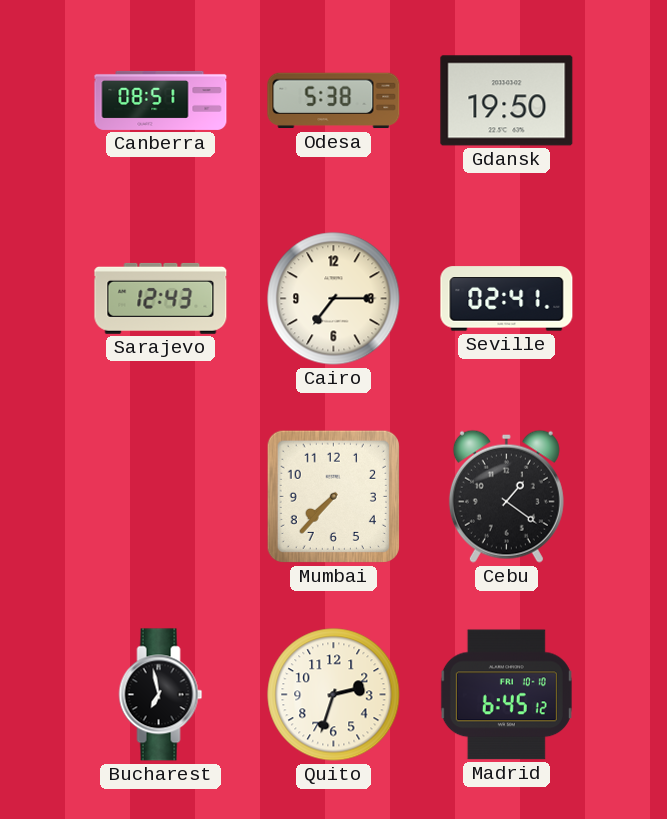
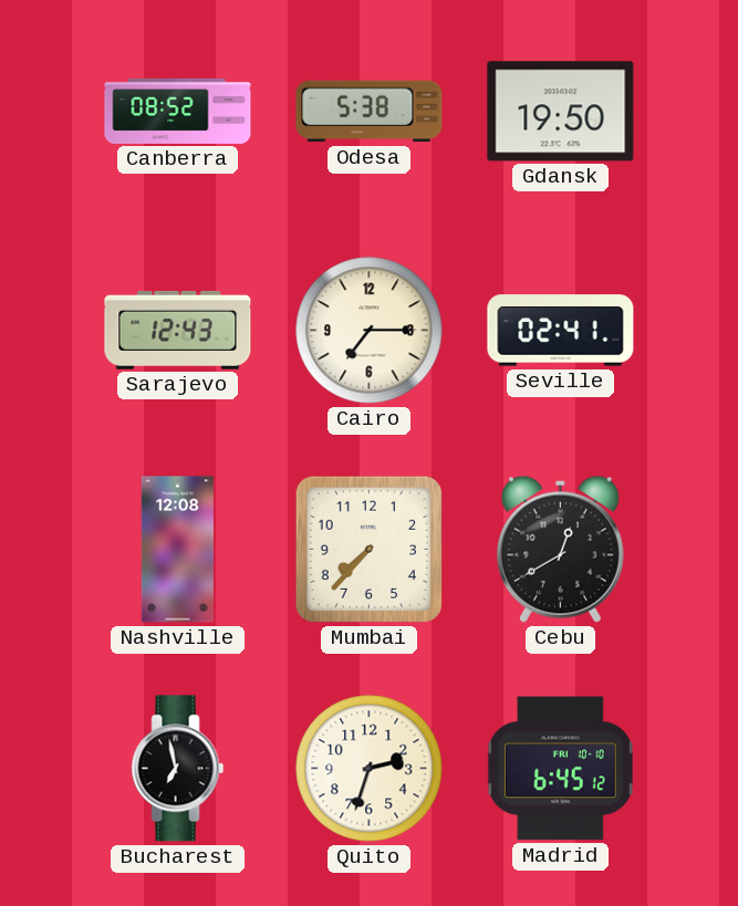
Canberra: 08:51 -> 08:52
Nashville: none -> 12:08
Cebu: 1:21 -> 12:40
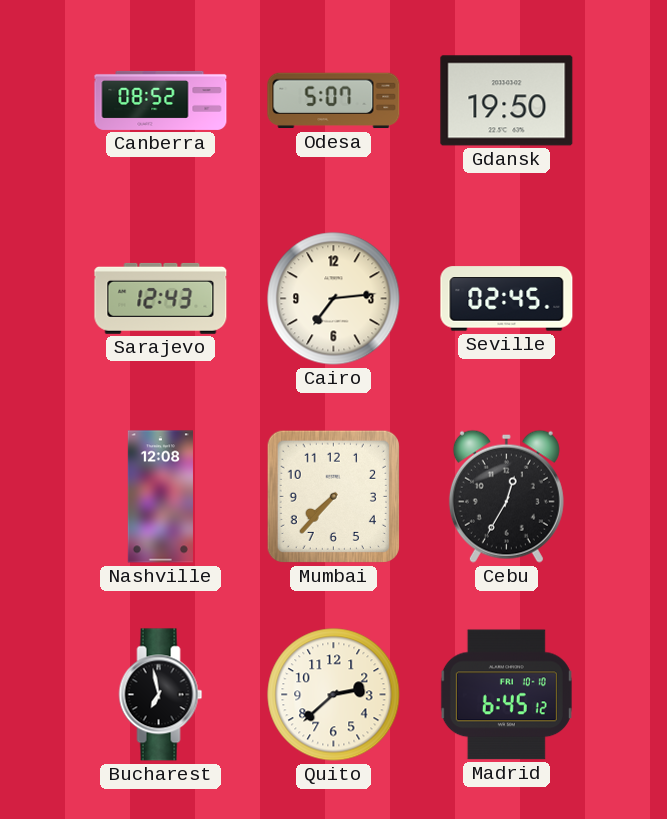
Odesa: 5:38 -> 5:07
Cairo: 7:15 -> 7:14
Seville: 02:41 -> 02:45
Cebu: 12:40 -> 12:35
Quito: 2:33 -> 2:38
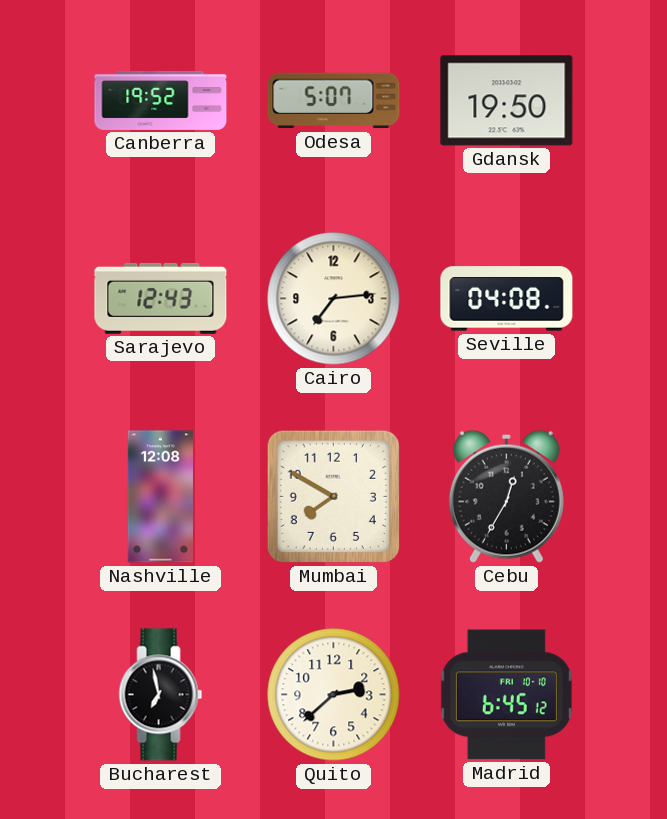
Canberra: 08:52 -> 19:52
Seville: 02:45 -> 04:08
Mumbai: 7:37 -> 7:50
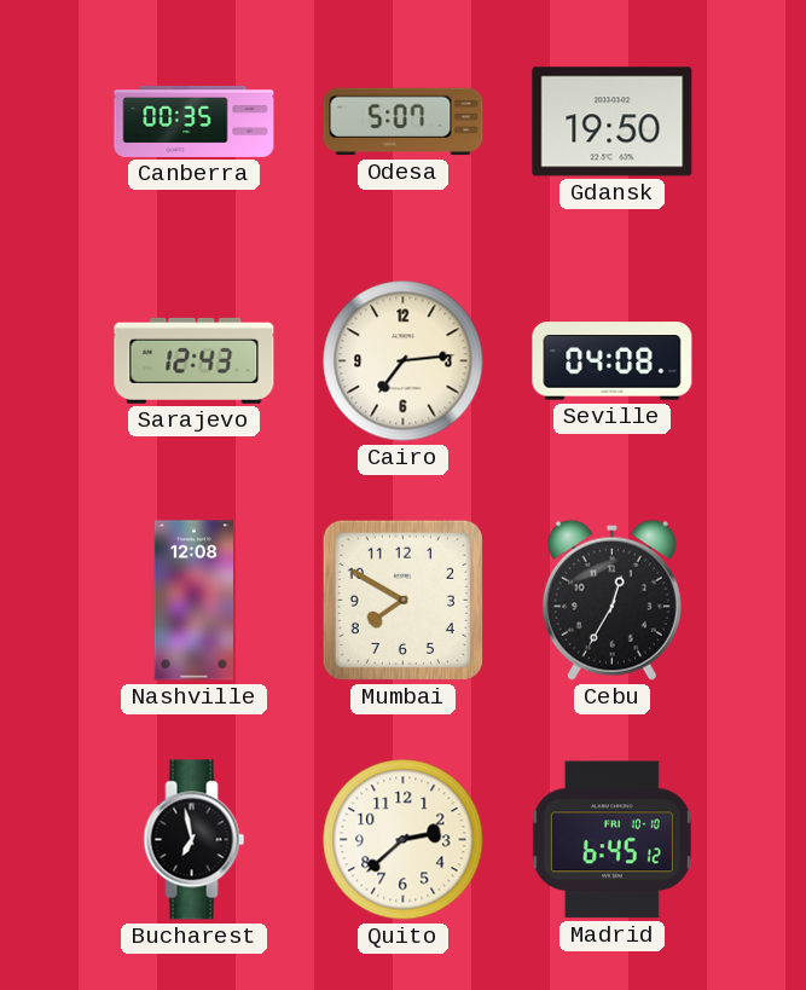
Canberra: 19:52 -> 00:35
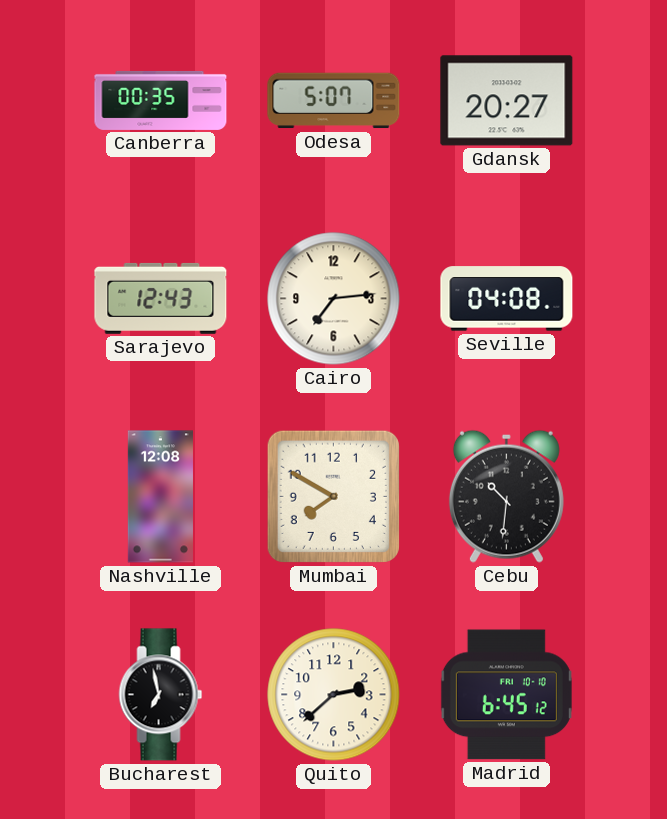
Gdansk: 19:50 -> 20:27
Cebu: 12:35 -> 10:31
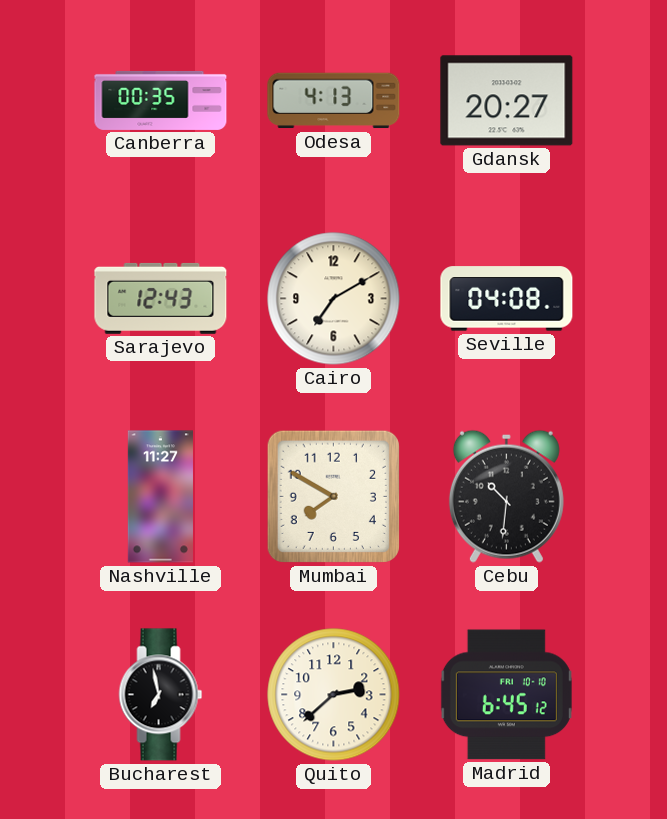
Odesa: 5:07 -> 4:13
Cairo: 7:14 -> 7:10
Nashville: 12:08 -> 11:27
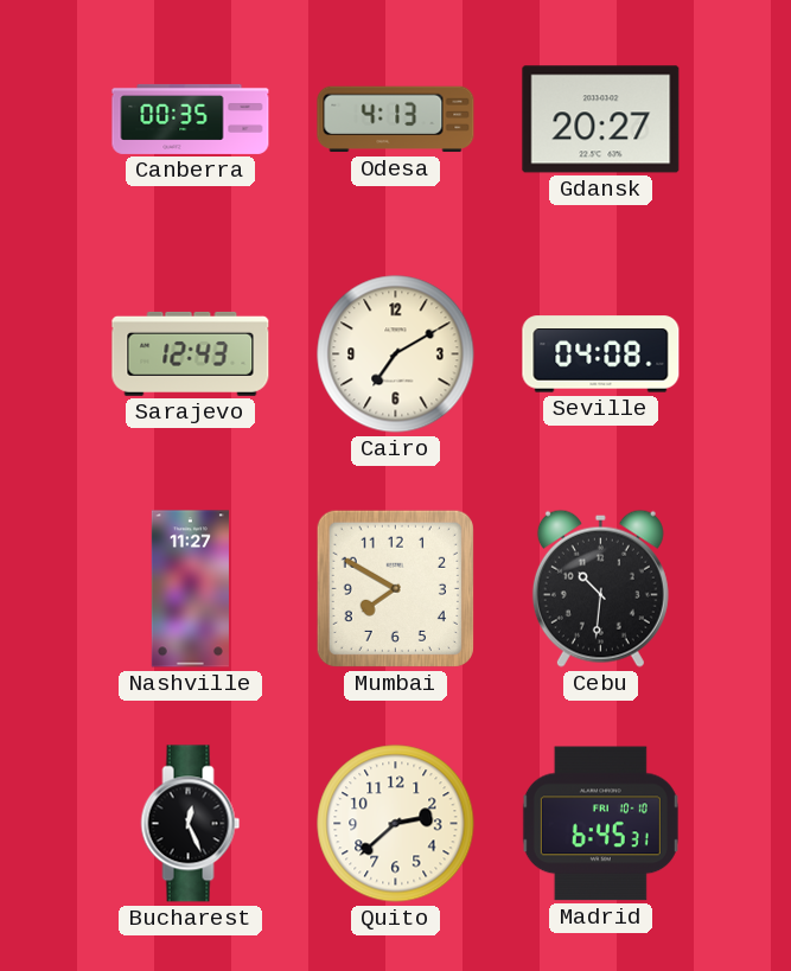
Bucharest: 6:58 -> 12:26
Madrid: 6:45:12 -> 6:45:31
